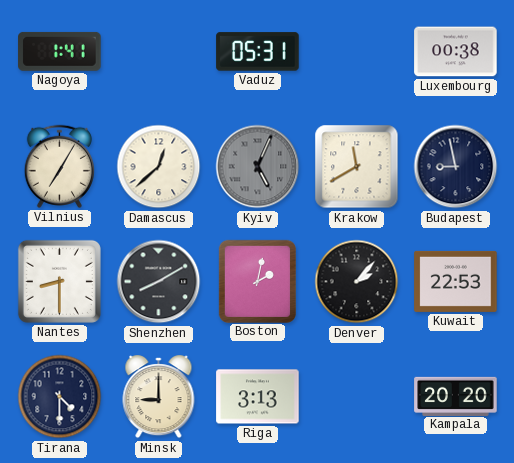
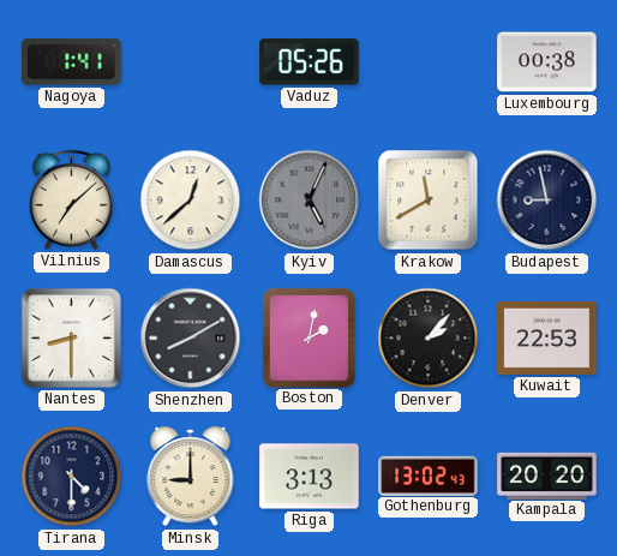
Vaduz: 05:31 -> 05:26
Vilnius: 7:05 -> 7:08
Gothenburg: none -> 13:02
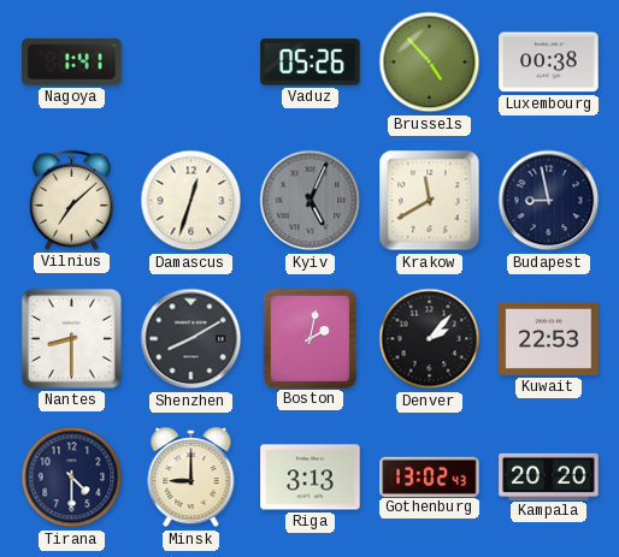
Brussels: none -> 4:53
Damascus: 12:38 -> 12:33
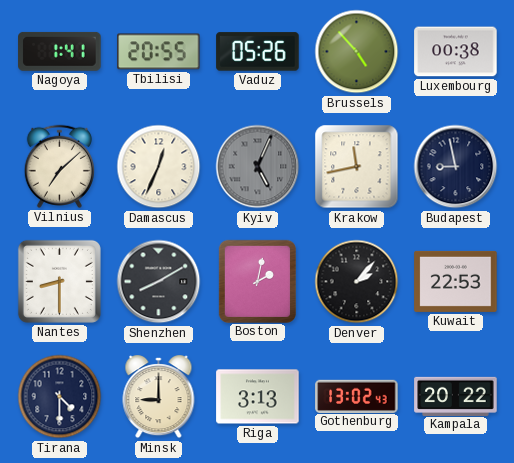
Tbilisi: none -> 20:55
Damascus: 12:33 -> 12:34
Krakow: 11:40 -> 11:43
Kampala: 20:20 -> 20:22
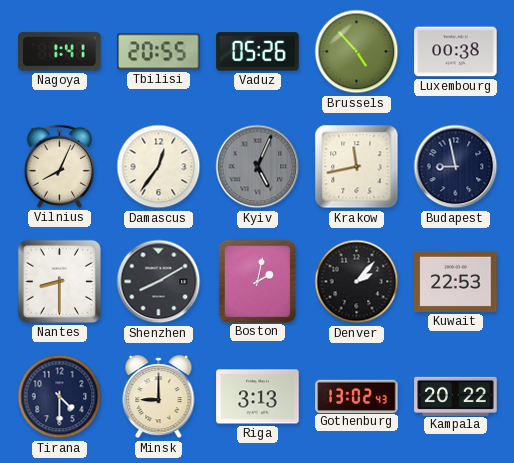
Vilnius: 7:08 -> 8:04
Damascus: 12:34 -> 12:36
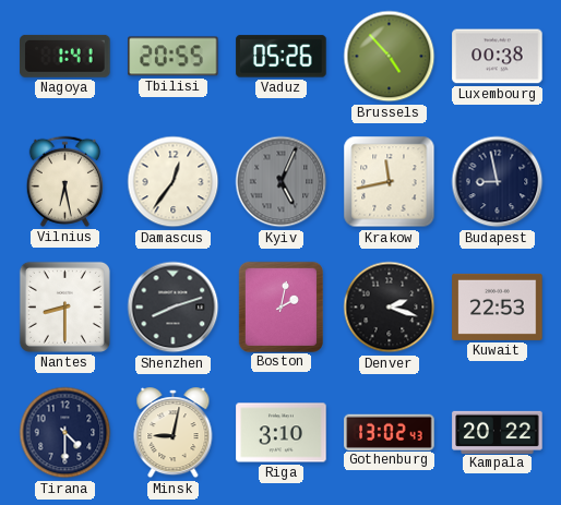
Vilnius: 8:04 -> 6:28
Shenzhen: 8:10 -> 8:12
Denver: 2:07 -> 2:18
Minsk: 9:00 -> 9:02
Riga: 3:13 -> 3:10
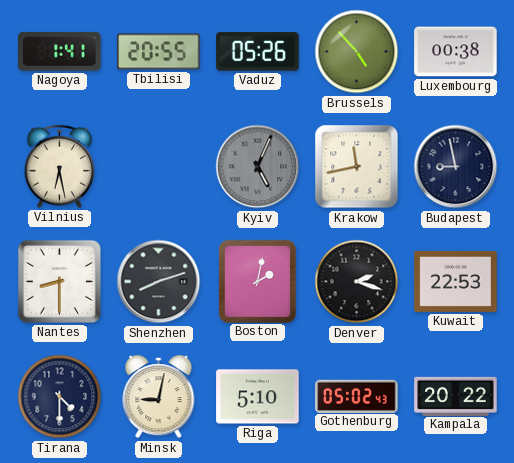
Damascus: 12:36 -> none
Riga: 3:10 -> 5:10
Gothenburg: 13:02 -> 05:02
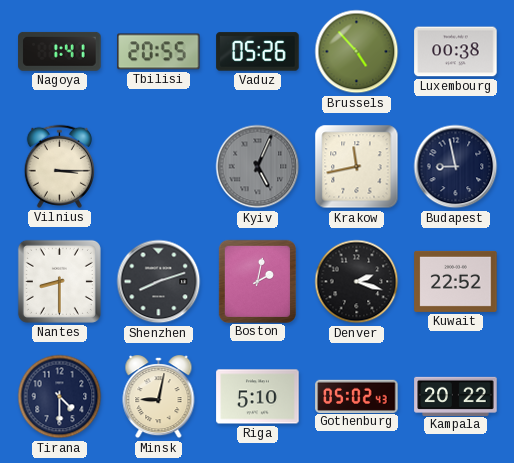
Vilnius: 6:28 -> 3:15
Kuwait: 22:53 -> 22:52
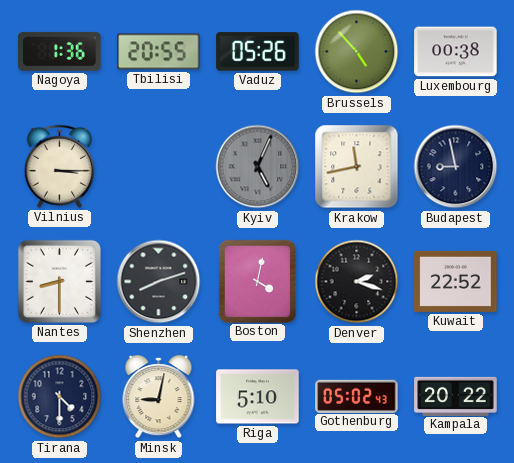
Nagoya: 1:41 -> 1:36
Boston: 2:02 -> 4:02
